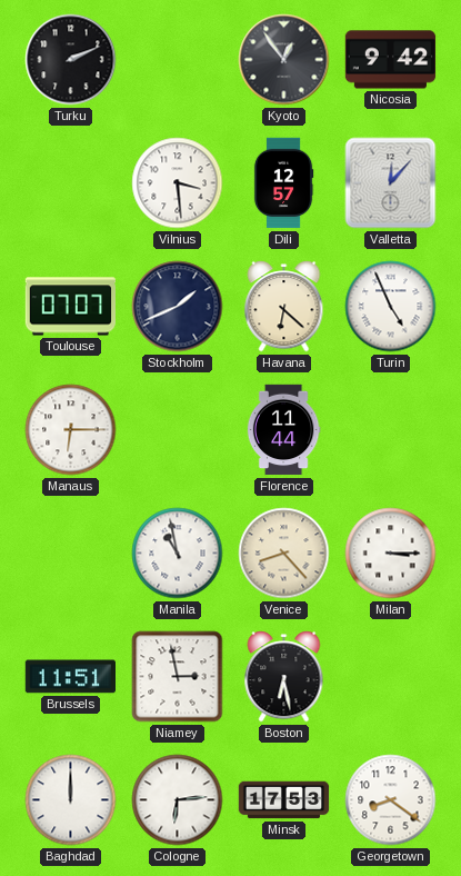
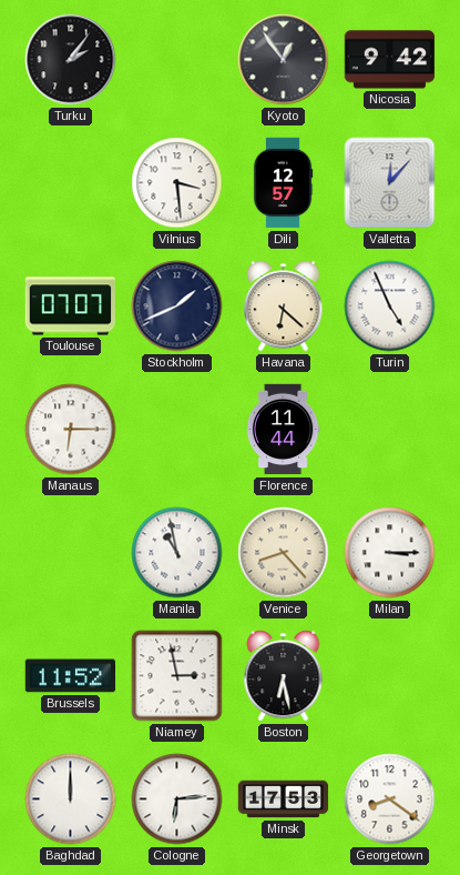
Turku: 2:11 -> 2:06
Brussels: 11:51 -> 11:52
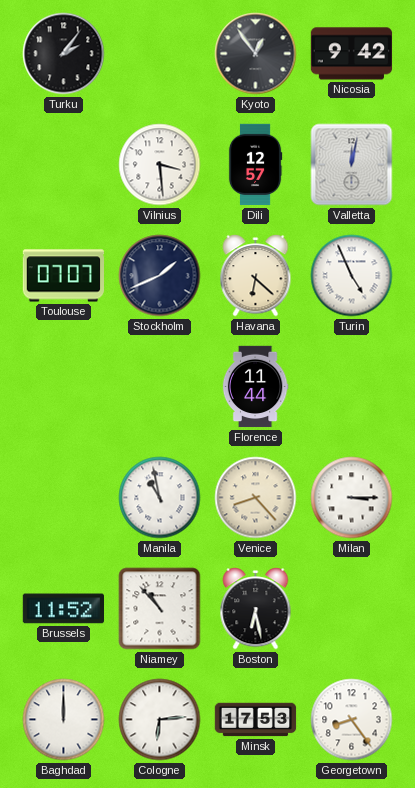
Valletta: 12:07 -> 12:02
Manaus: 6:15 -> none
Niamey: 2:58 -> 10:53
Georgetown: 8:21 -> 8:24
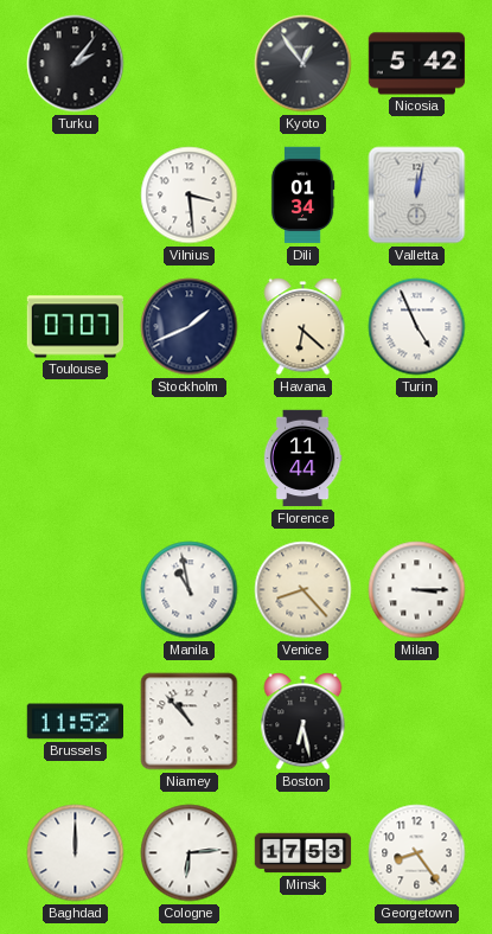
Nicosia: 9:42 -> 5:42
Dili: 12:57 -> 01:34
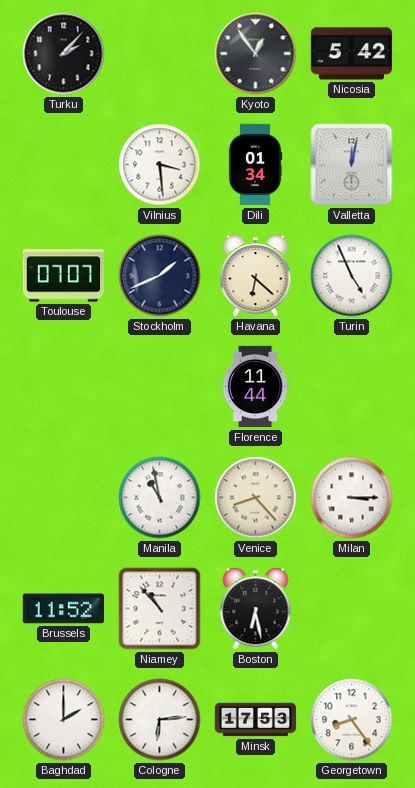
Turku: 2:06 -> 2:07
Baghdad: 12:00 -> 2:00
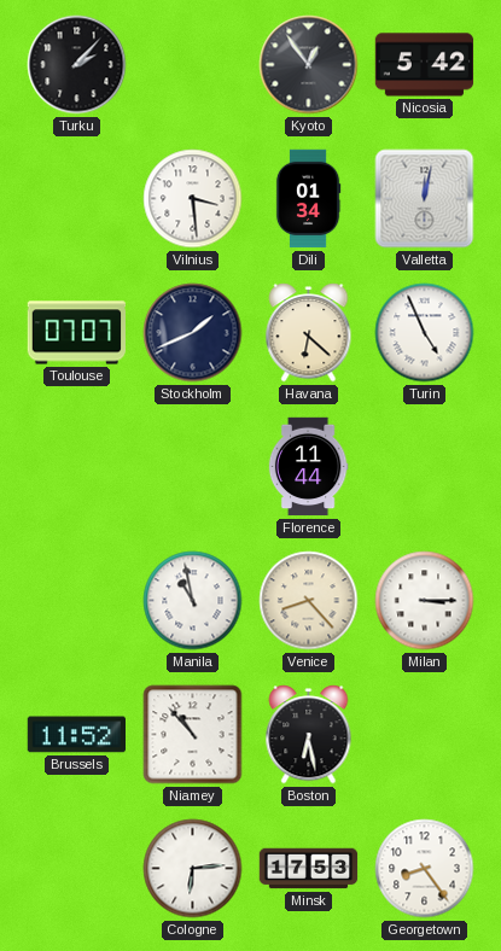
Baghdad: 2:00 -> none
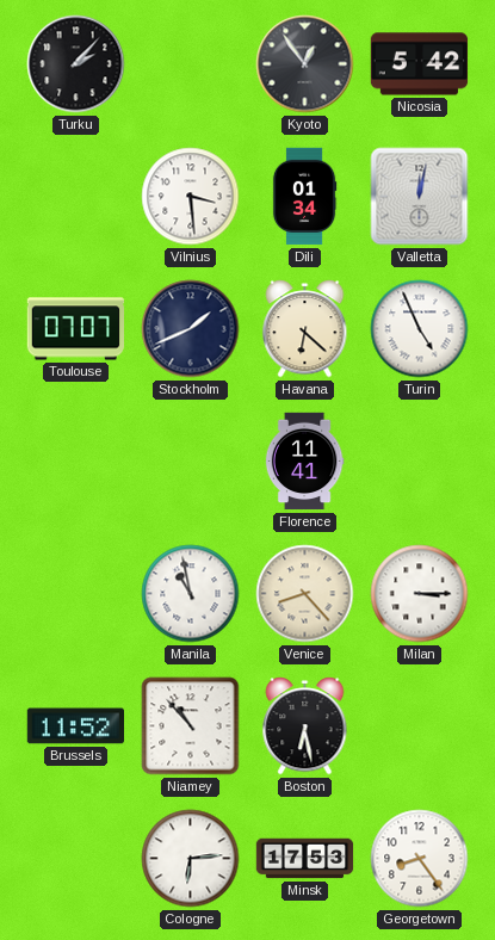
Florence: 11:44 -> 11:41
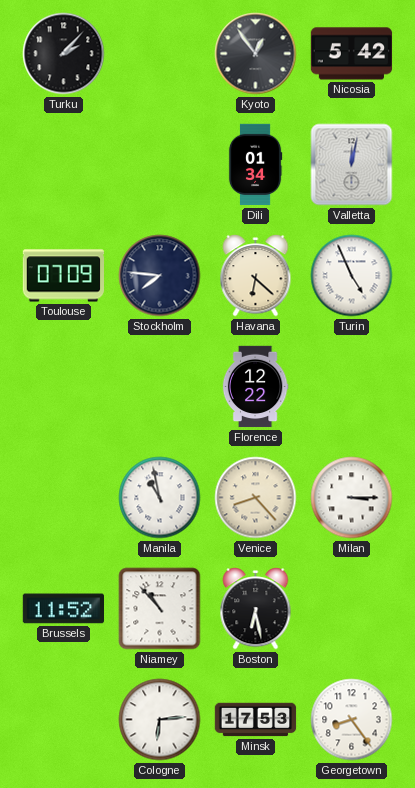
Vilnius: 3:29 -> none
Toulouse: 07:07 -> 07:09
Stockholm: 1:41 -> 7:46
Florence: 11:41 -> 12:22
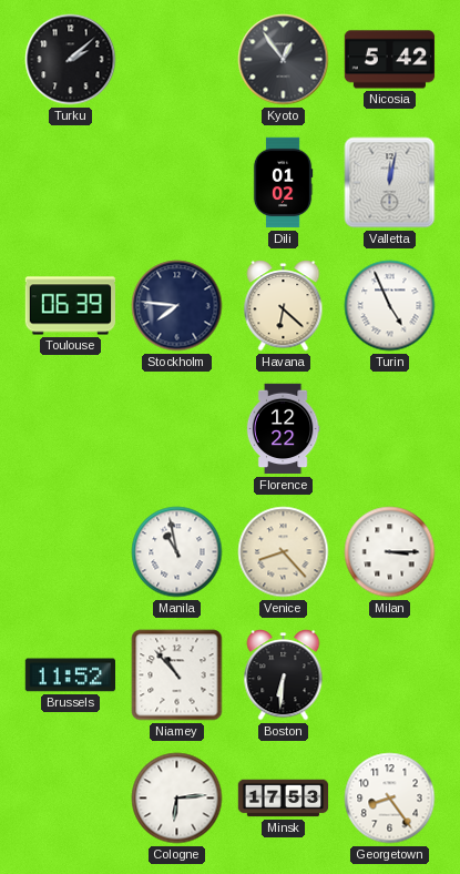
Turku: 2:07 -> 2:08
Dili: 01:34 -> 01:02
Toulouse: 07:09 -> 06:39
Boston: 6:28 -> 6:31
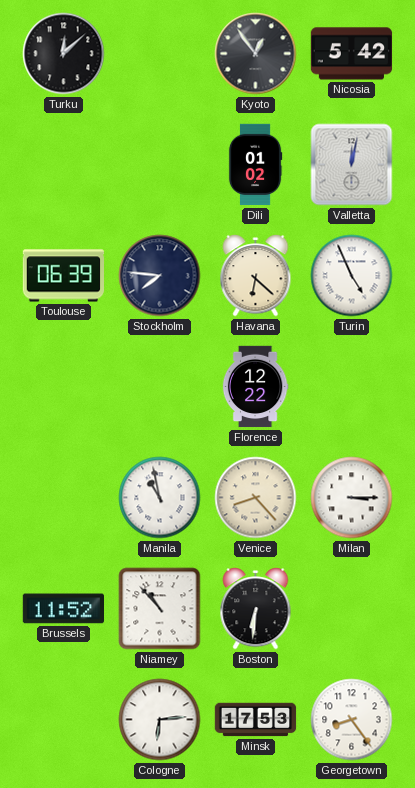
Turku: 2:08 -> 12:08
